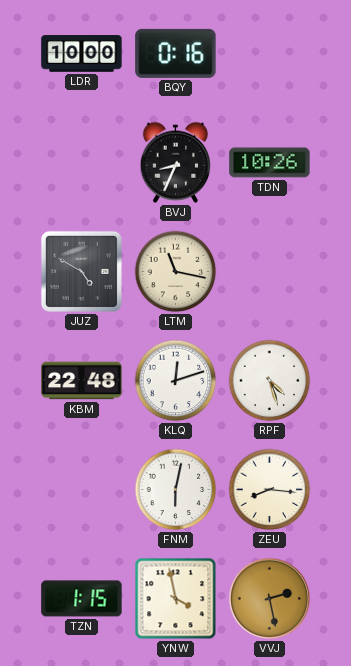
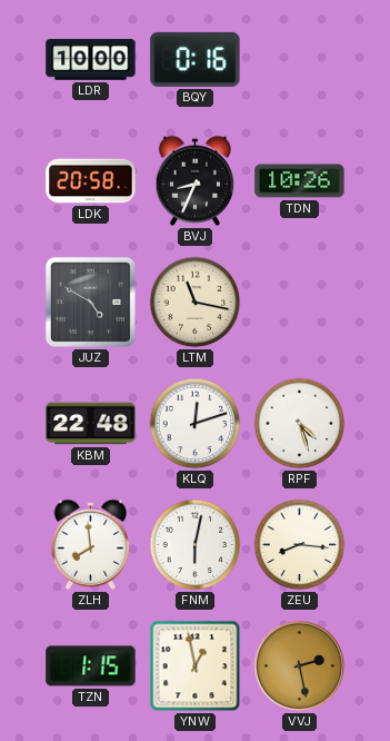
LDK: none -> 20:58
ZLH: none -> 7:59
YNW: 3:58 -> 12:58
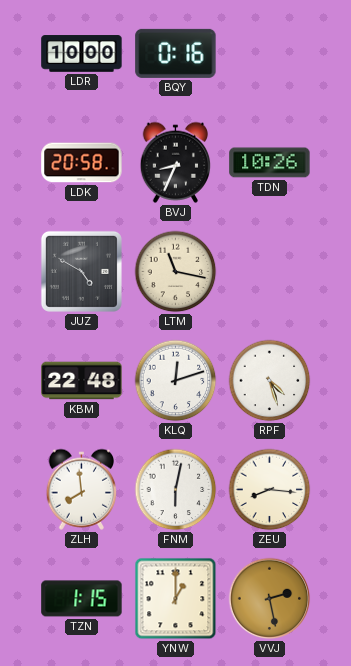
YNW: 12:58 -> 1:00
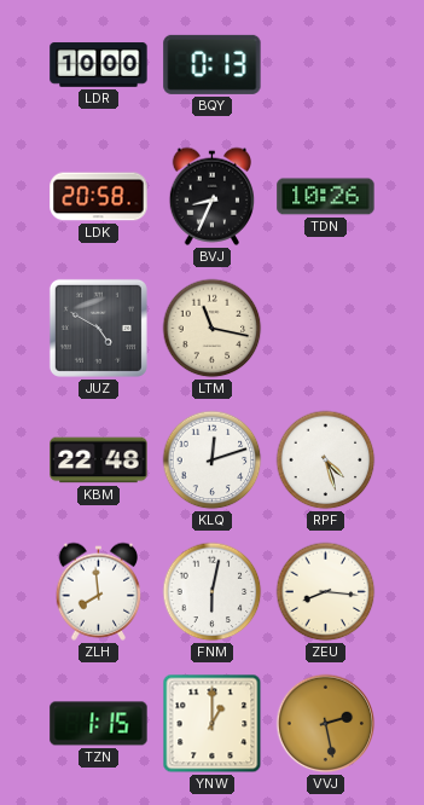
BQY: 0:16 -> 0:13
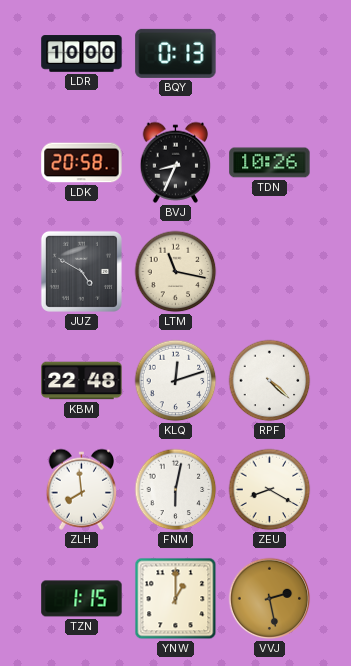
RPF: 4:27 -> 4:22
ZEU: 8:16 -> 8:20
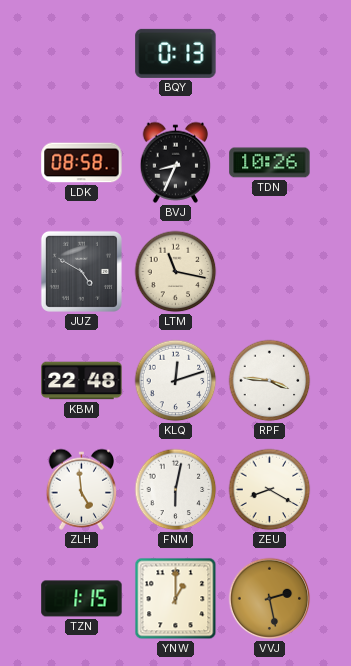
LDR: 10:00 -> none
LDK: 20:58 -> 08:58
RPF: 4:22 -> 3:46
ZLH: 7:59 -> 4:59
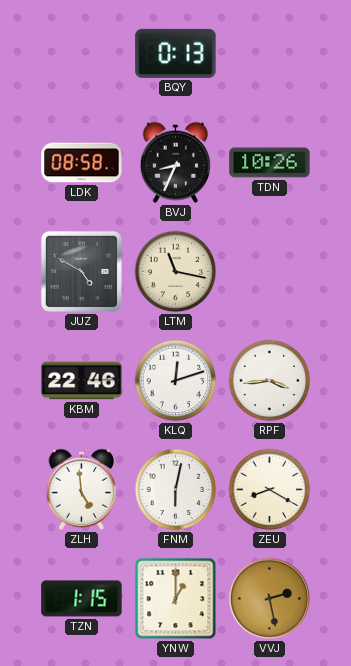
KBM: 22:48 -> 22:46
RPF: 3:46 -> 3:44
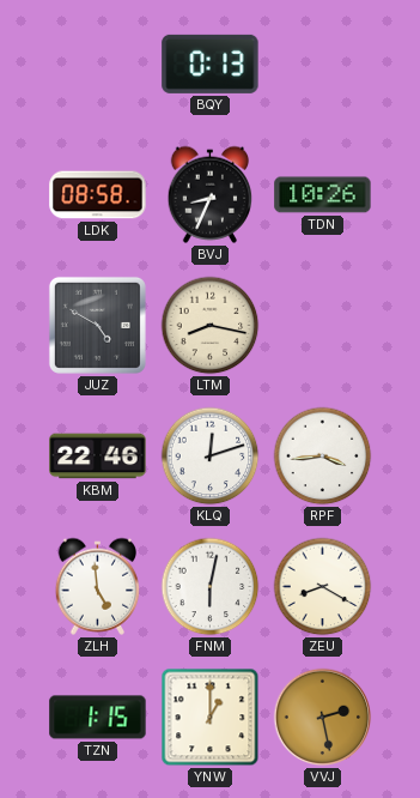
LTM: 11:17 -> 8:17
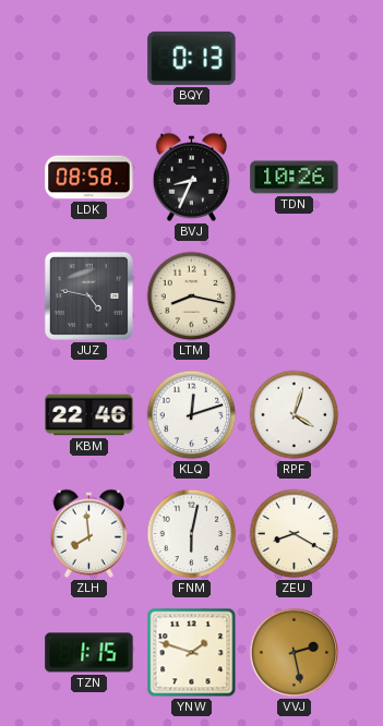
JUZ: 4:50 -> 4:47
RPF: 3:44 -> 4:03
ZLH: 4:59 -> 7:59
YNW: 1:00 -> 1:48
